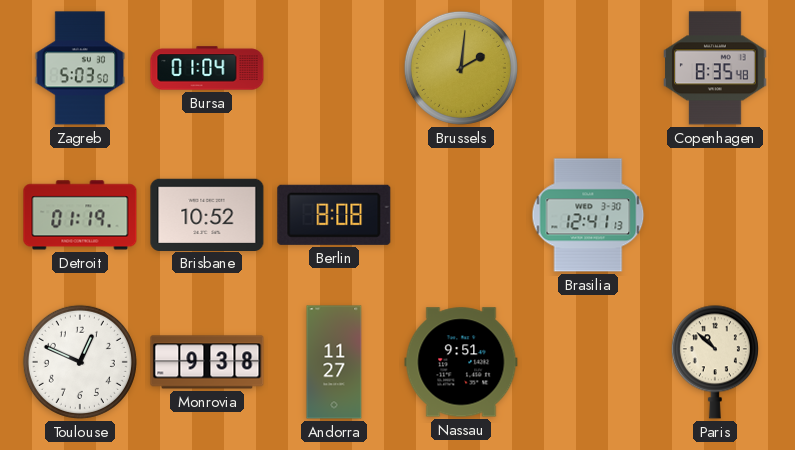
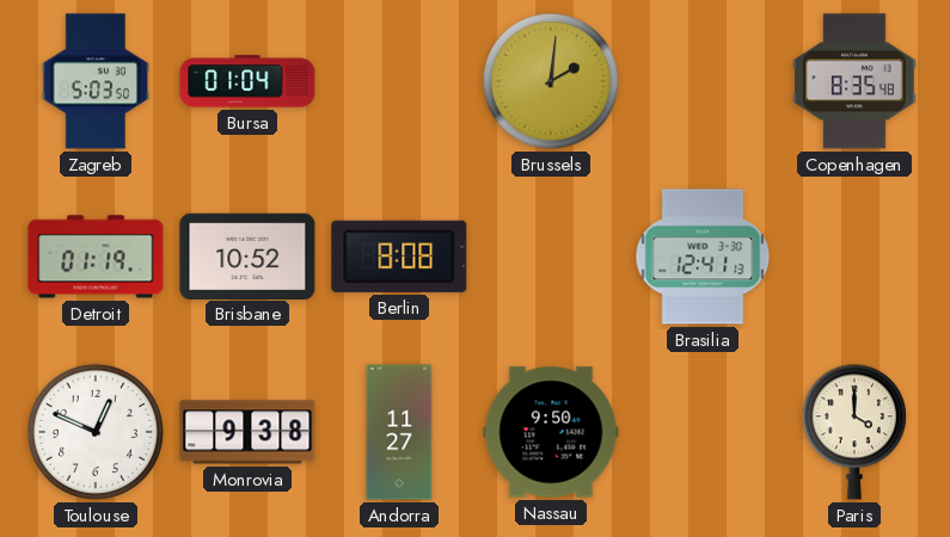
Nassau: 9:51 -> 9:50
Paris: 10:52 -> 4:00
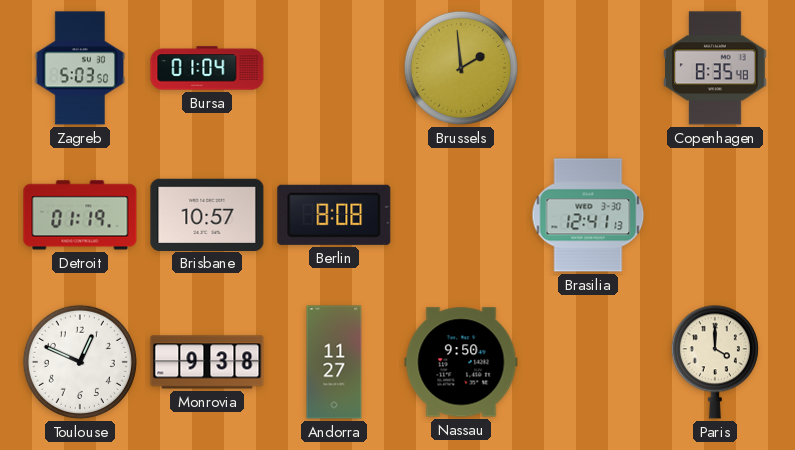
Brussels: 2:01 -> 1:59
Brisbane: 10:52 -> 10:57
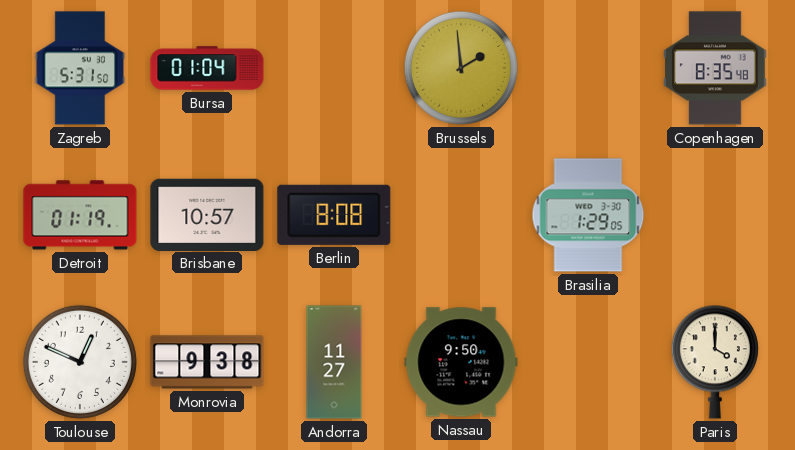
Zagreb: 5:03 -> 5:31
Brasilia: 12:41 -> 1:29
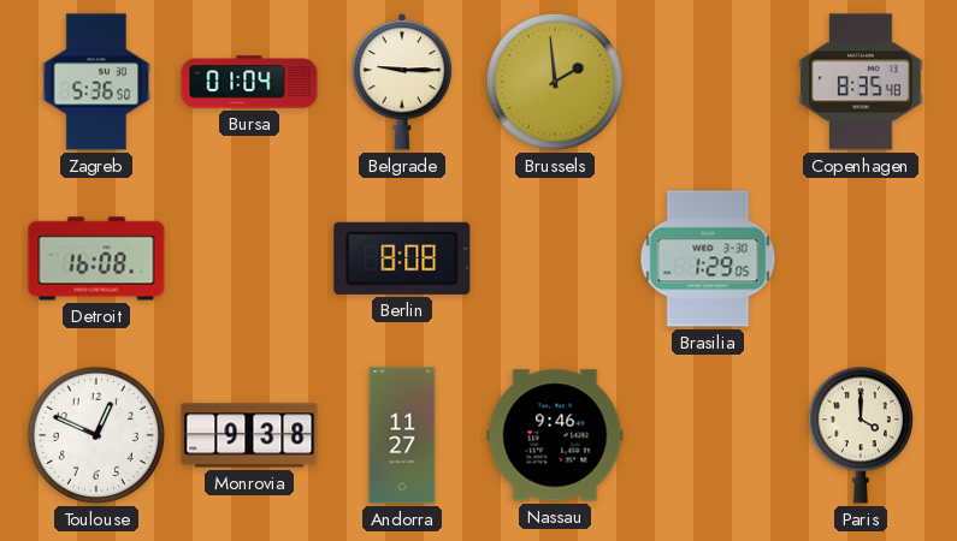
Zagreb: 5:31 -> 5:36
Belgrade: none -> 9:15
Detroit: 01:19 -> 16:08
Brisbane: 10:57 -> none
Nassau: 9:50 -> 9:46
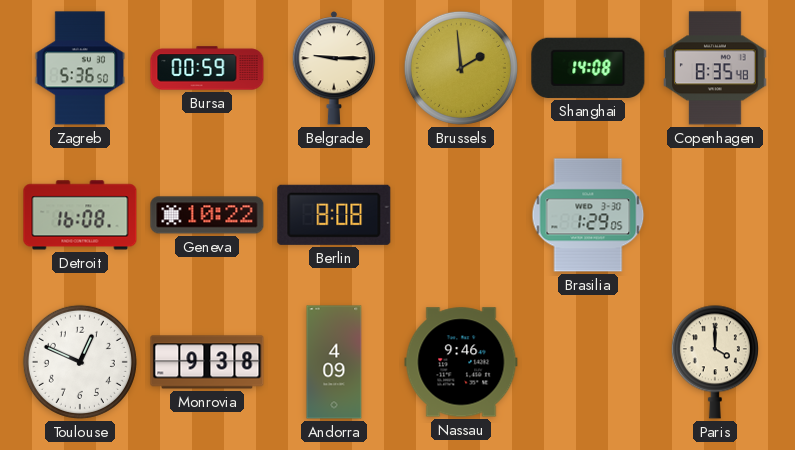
Bursa: 01:04 -> 00:59
Shanghai: none -> 14:08
Geneva: none -> 10:22
Andorra: 11:27 -> 4:09
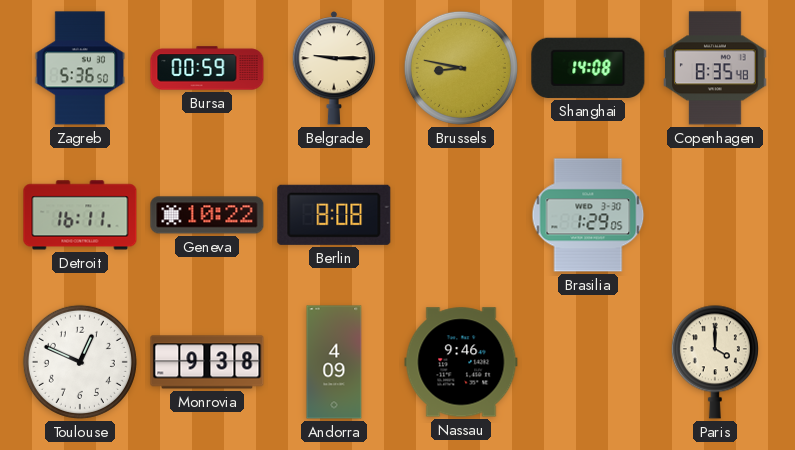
Brussels: 1:59 -> 8:47
Detroit: 16:08 -> 16:11
